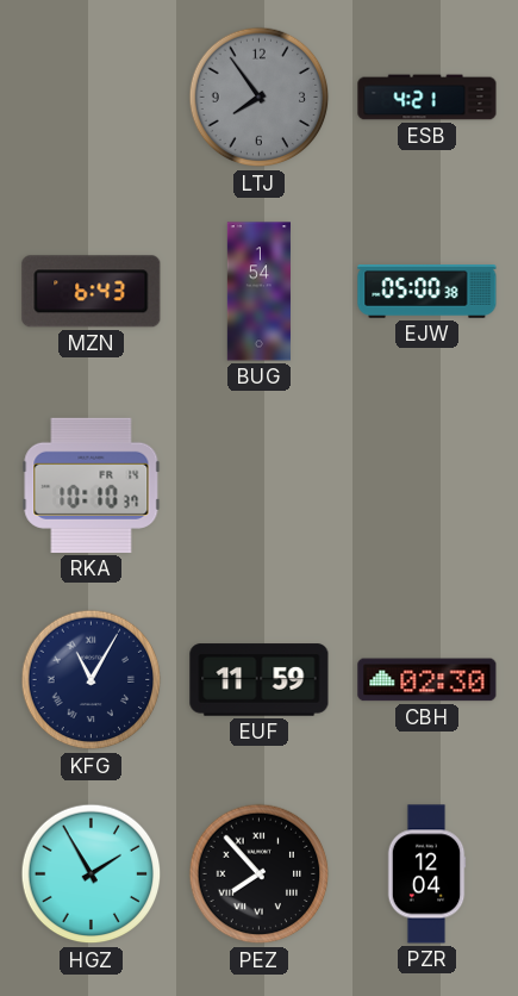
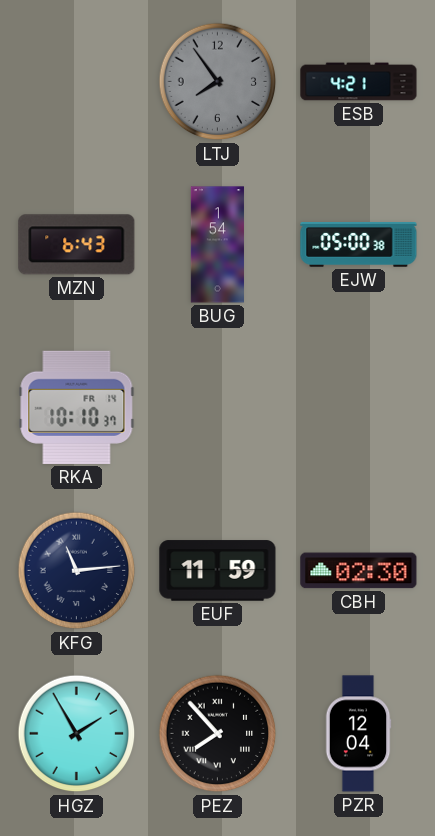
KFG: 11:05 -> 11:14
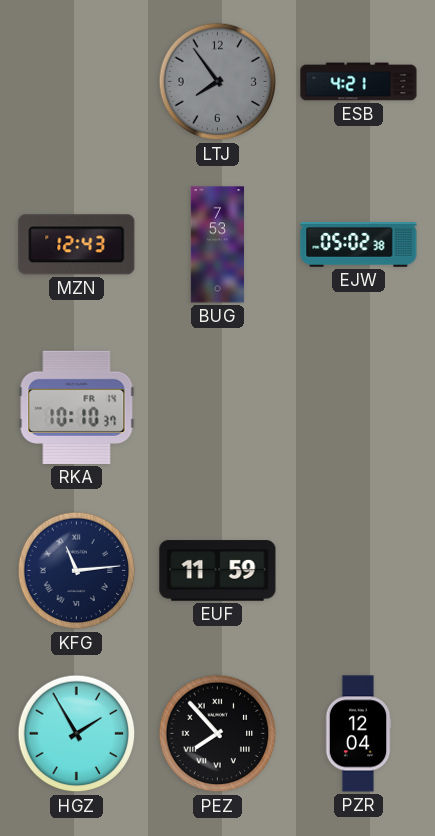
MZN: 6:43 -> 12:43
BUG: 1:54 -> 7:53
EJW: 05:00 -> 05:02
CBH: 02:30 -> none
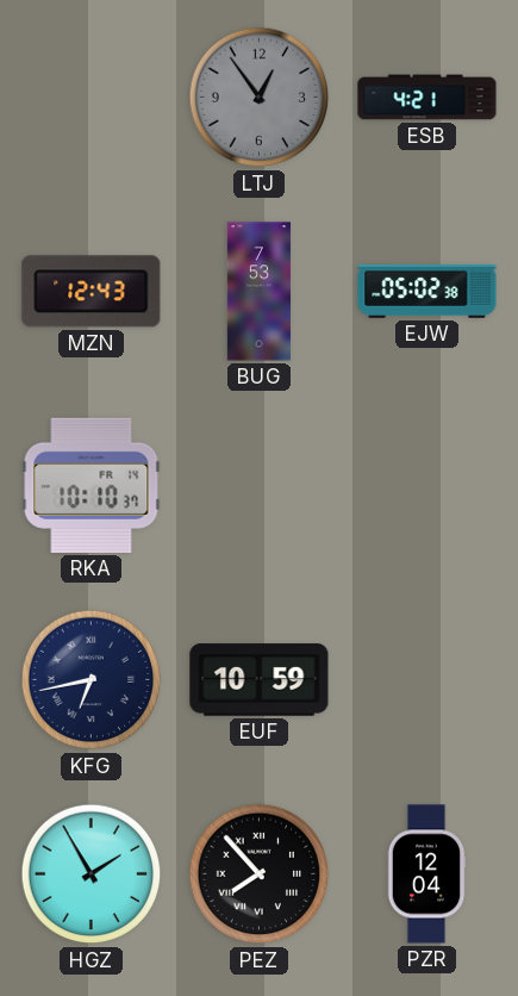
LTJ: 7:54 -> 12:54
KFG: 11:14 -> 6:43
EUF: 11:59 -> 10:59
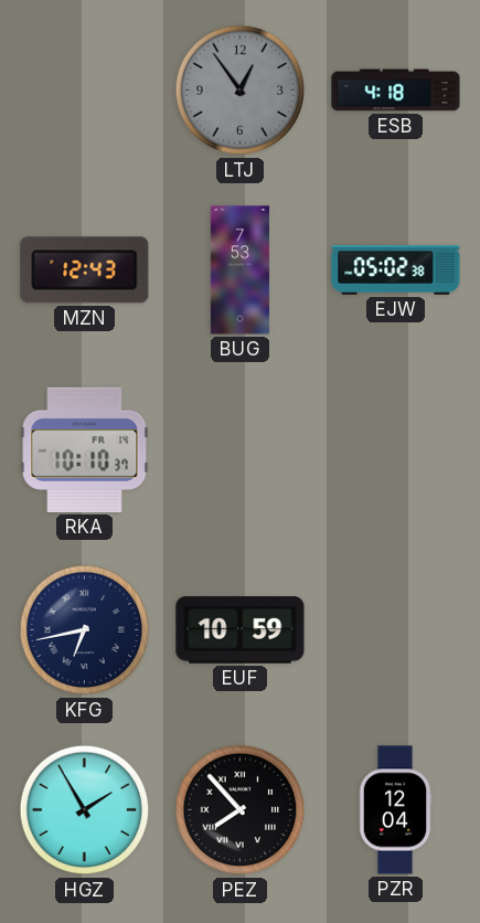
ESB: 4:21 -> 4:18
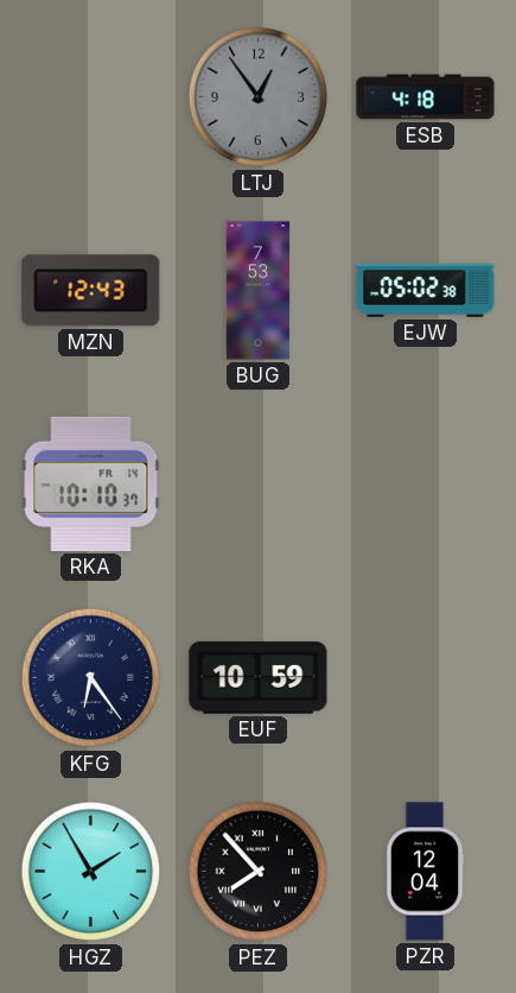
KFG: 6:43 -> 6:24
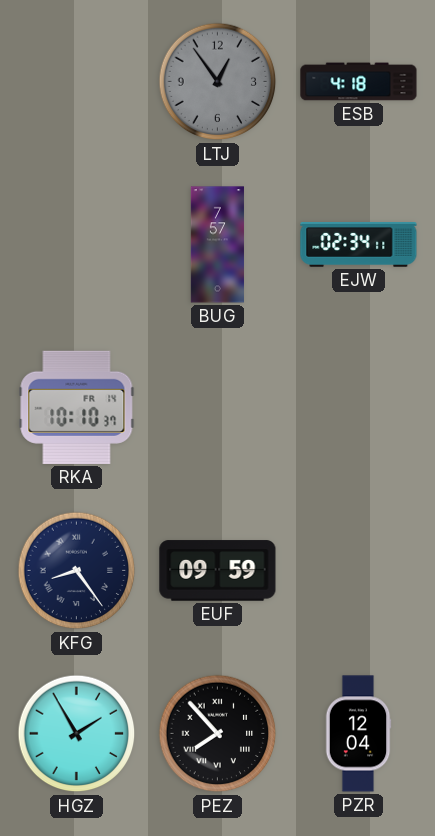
MZN: 12:43 -> none
BUG: 7:53 -> 7:57
EJW: 05:02 -> 02:34
KFG: 6:24 -> 8:24
EUF: 10:59 -> 09:59
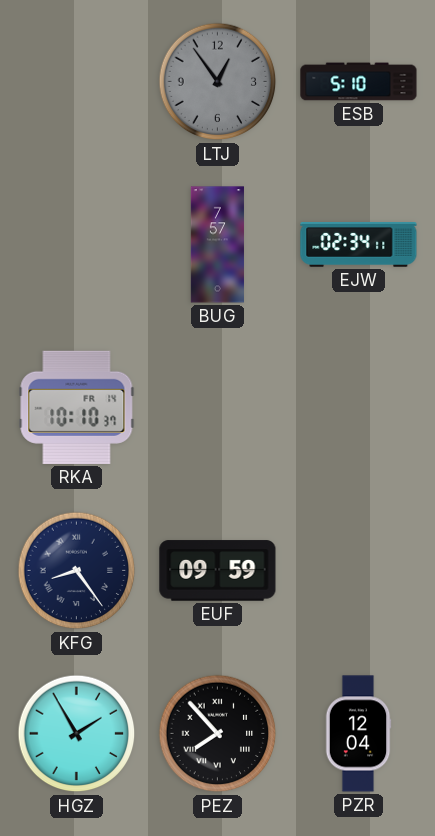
ESB: 4:18 -> 5:10
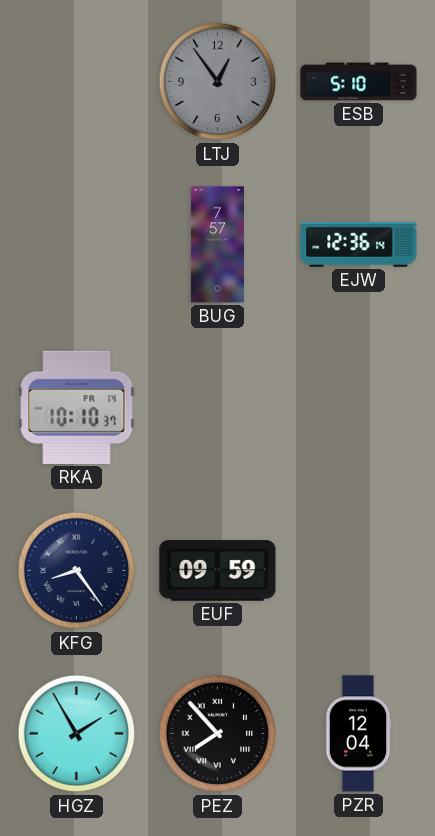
EJW: 02:34 -> 12:36
